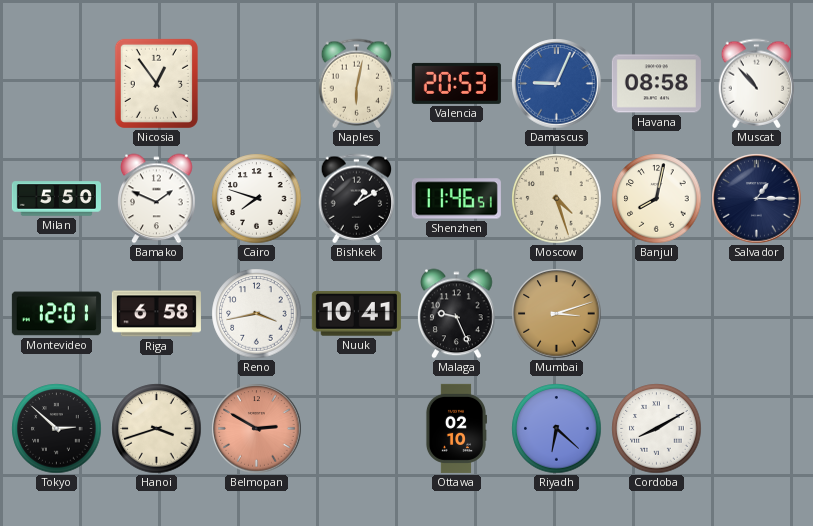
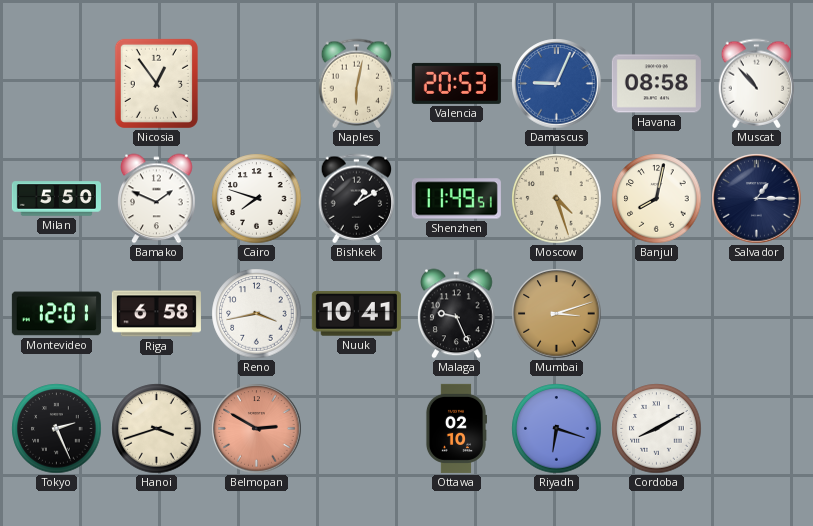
Shenzhen: 11:46 -> 11:49
Tokyo: 2:52 -> 2:26
Riyadh: 6:22 -> 6:18
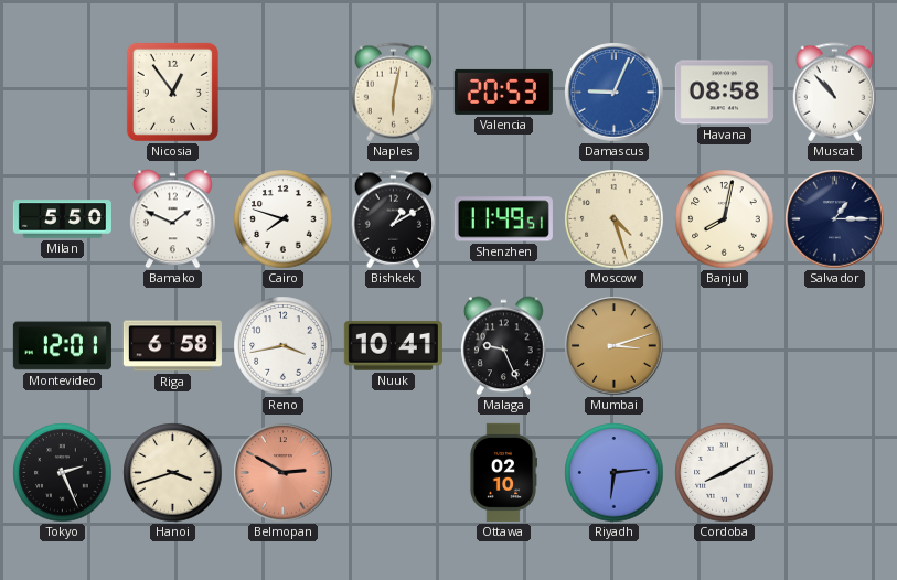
Riyadh: 6:18 -> 6:14
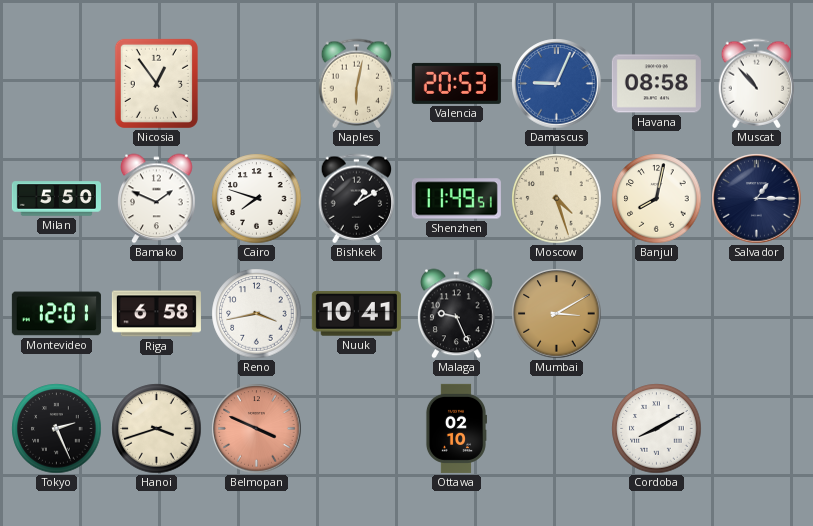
Mumbai: 3:12 -> 3:10
Belmopan: 2:50 -> 3:49
Riyadh: 6:14 -> none
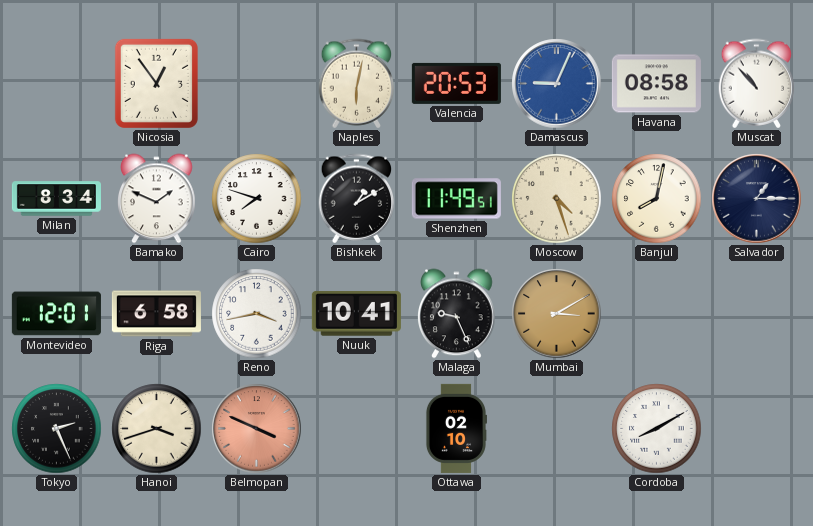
Milan: 5:50 -> 8:34
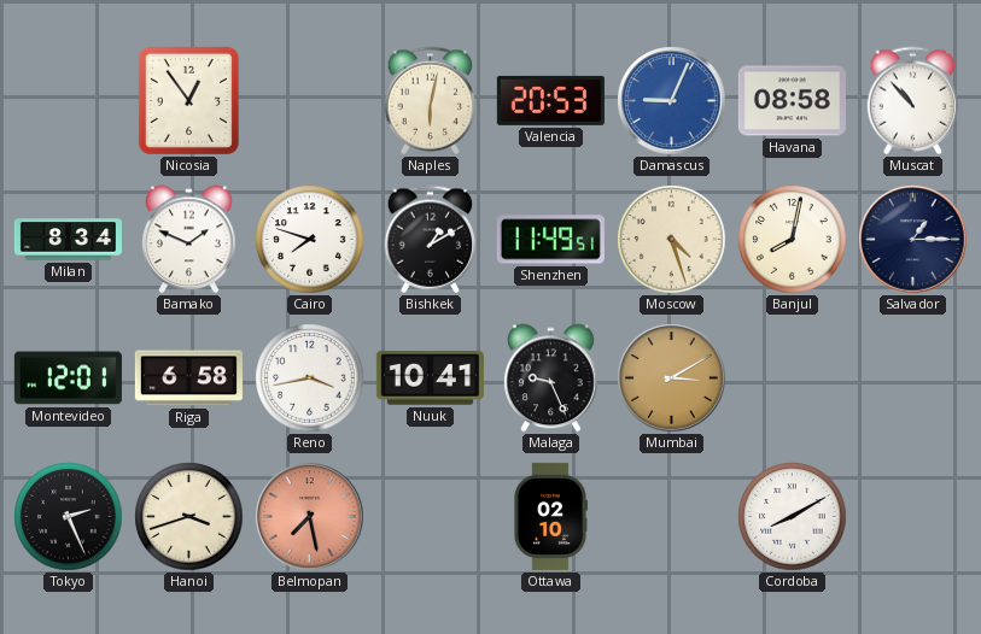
Belmopan: 3:49 -> 7:28
